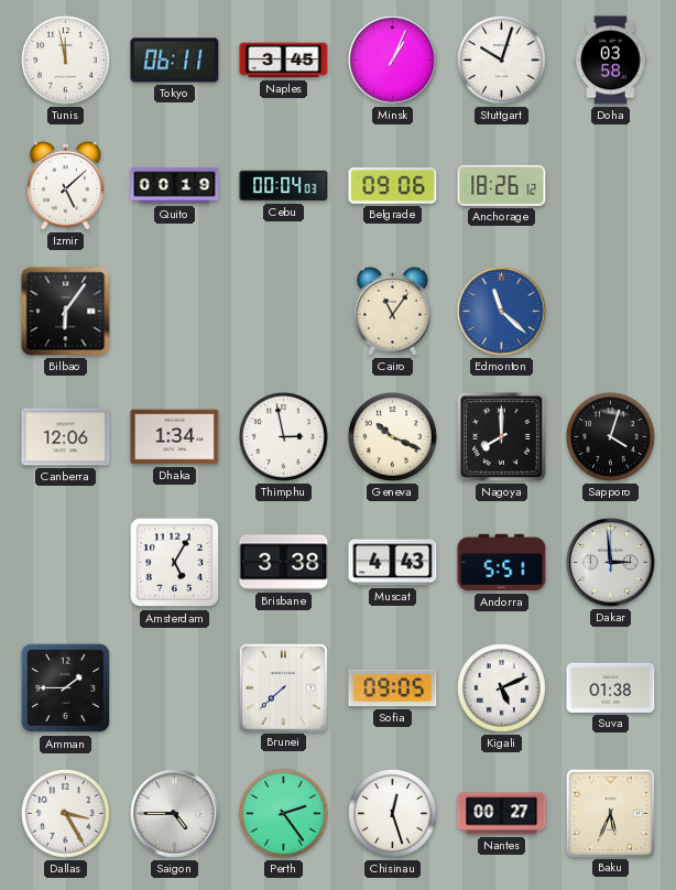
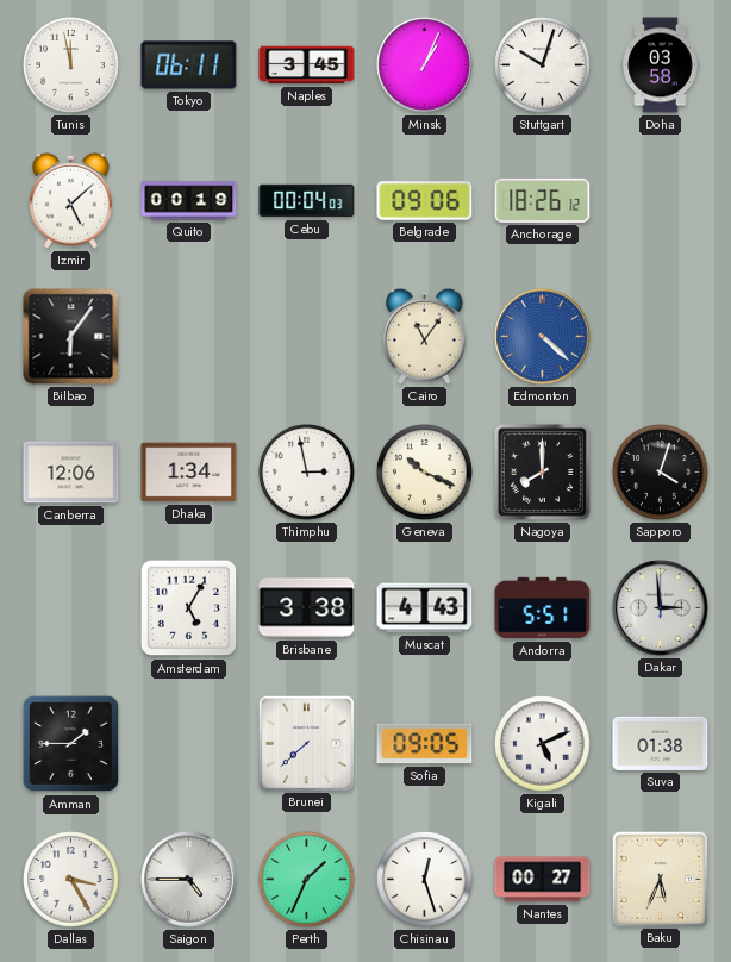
Edmonton: 11:22 -> 4:22
Perth: 2:24 -> 1:34
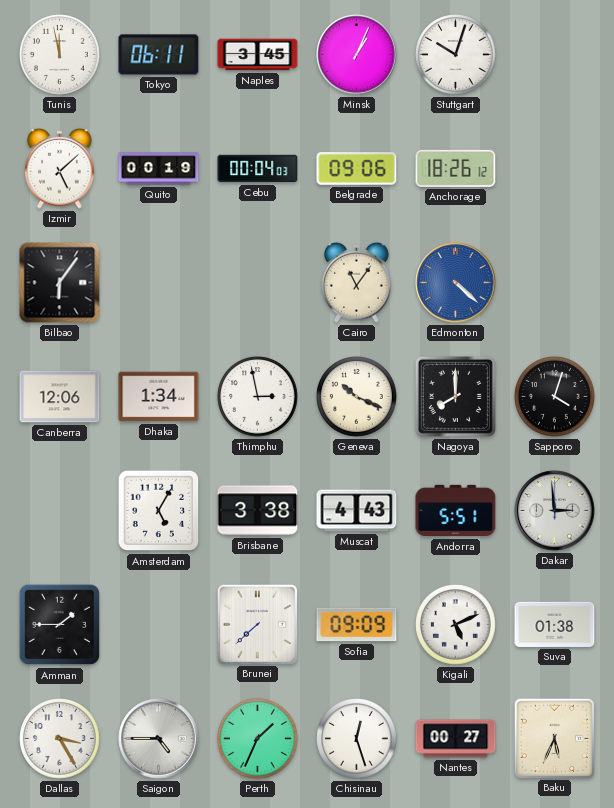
Doha: 03:58 -> none
Sofia: 09:05 -> 09:09
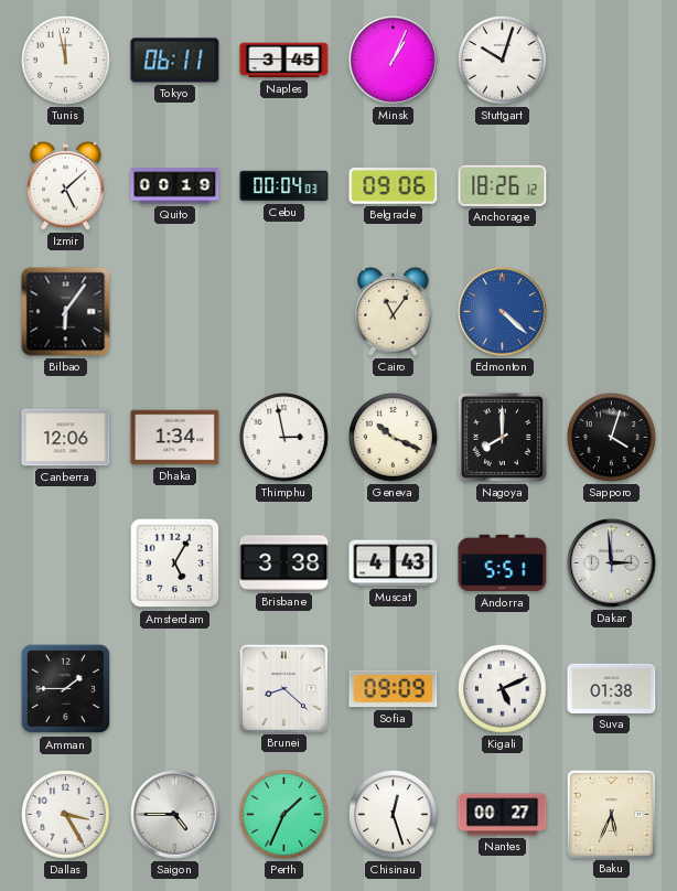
Brunei: 7:38 -> 8:22
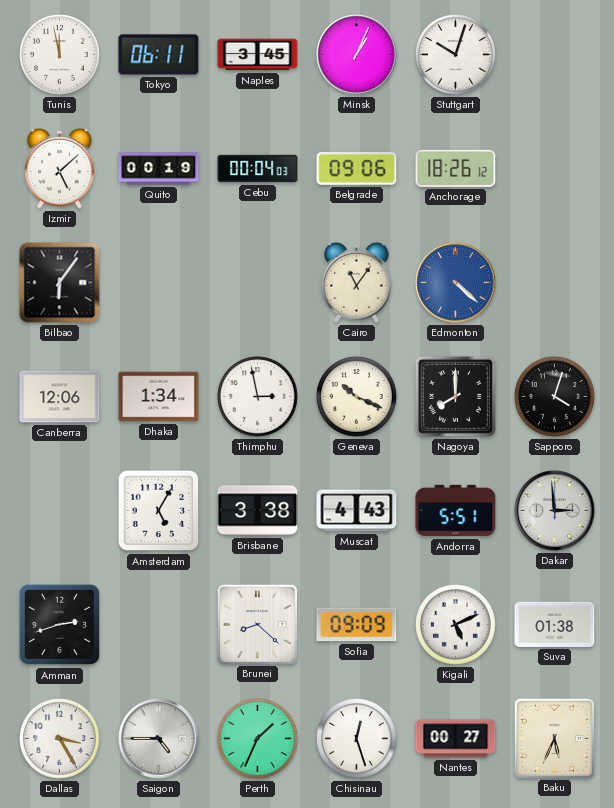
Amman: 1:45 -> 2:42
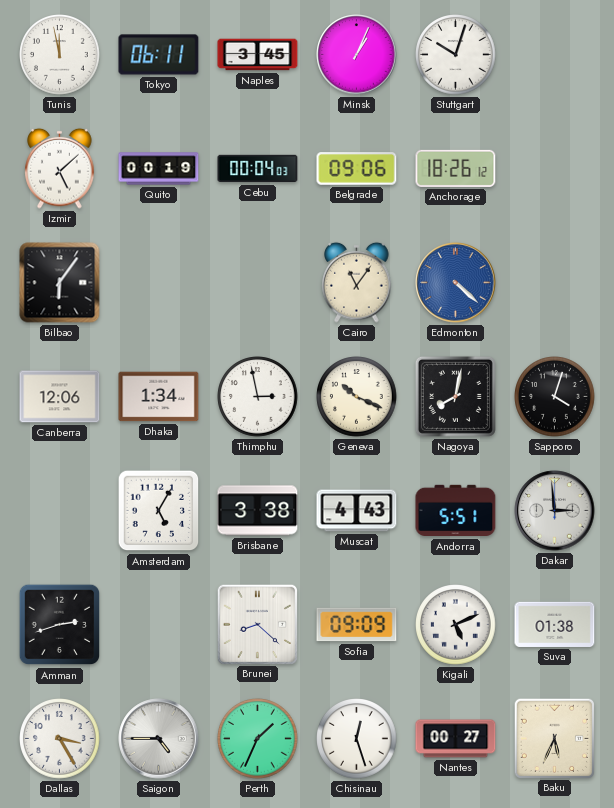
Nagoya: 8:00 -> 8:02
